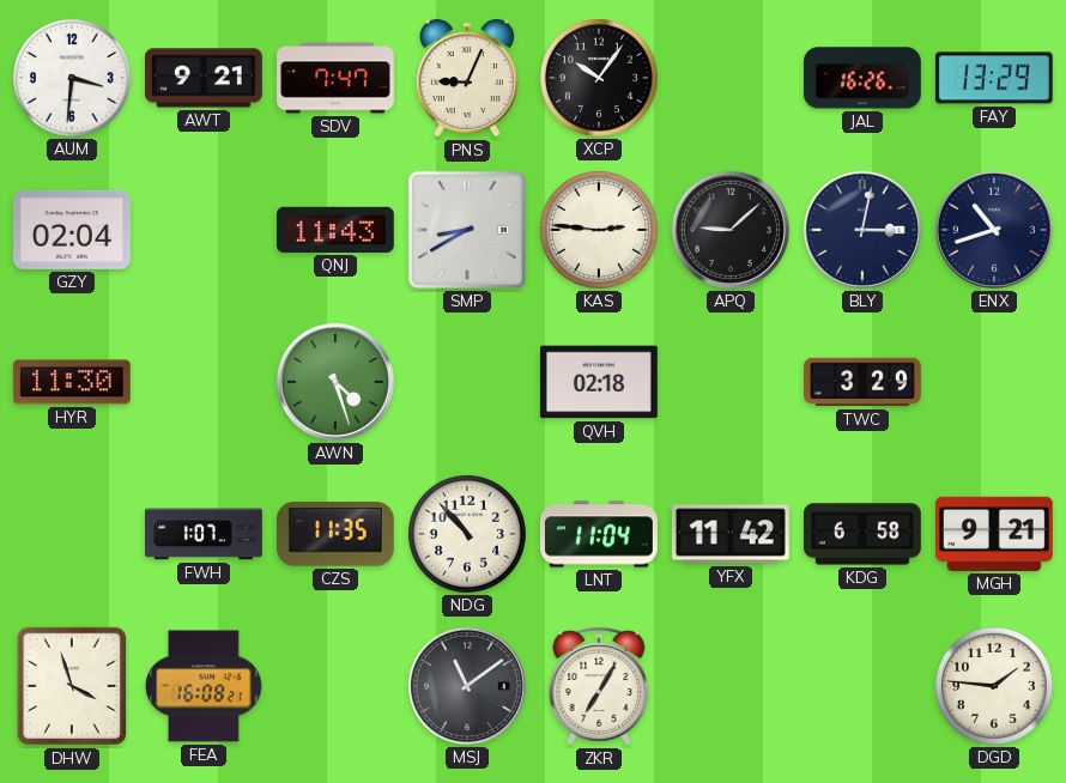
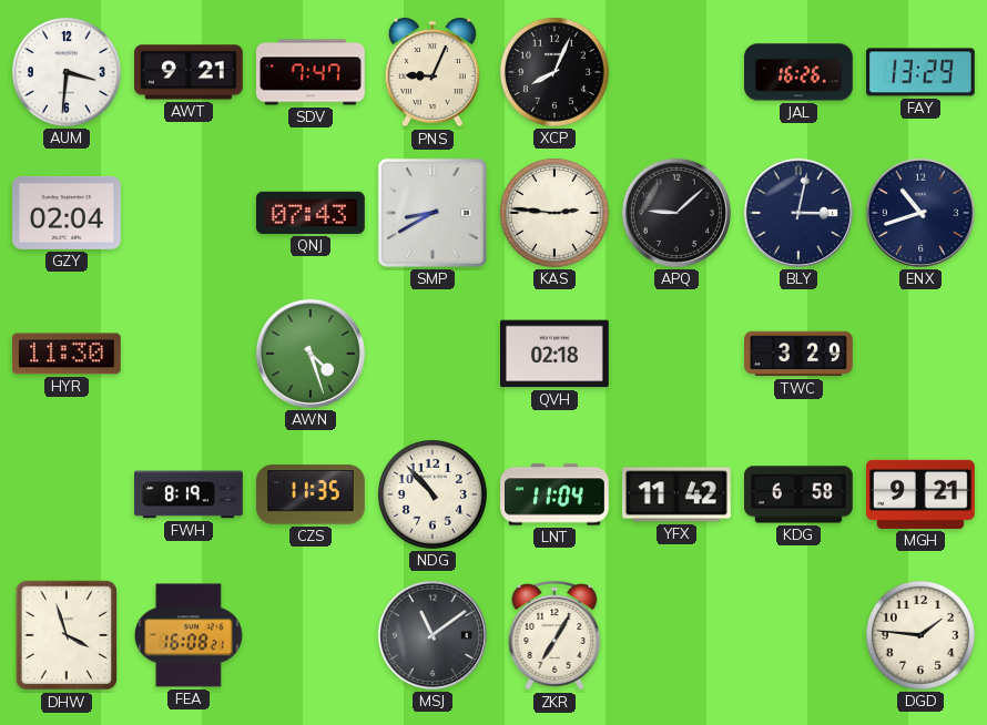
XCP: 10:06 -> 8:04
QNJ: 11:43 -> 07:43
FWH: 1:07 -> 8:19
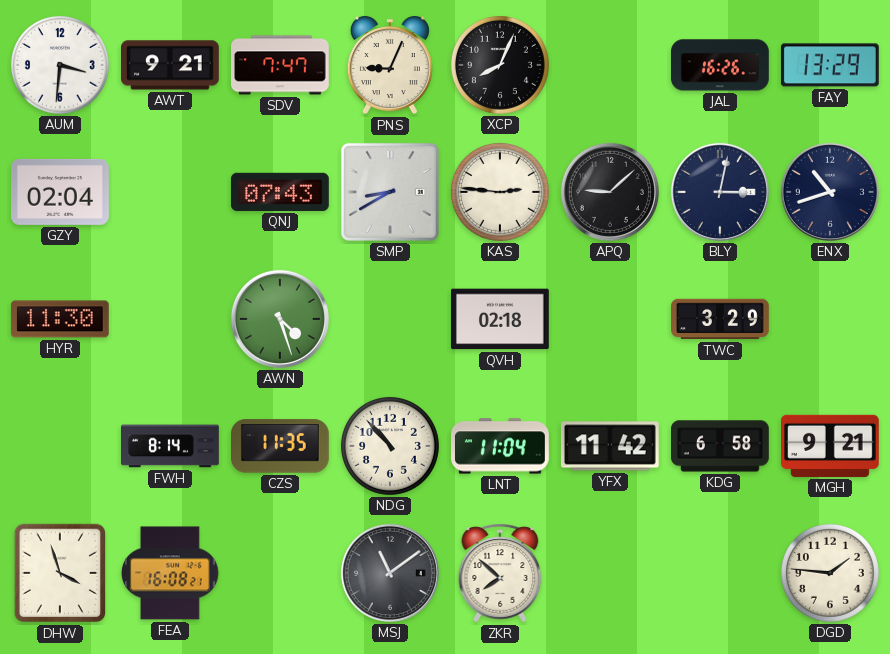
FWH: 8:19 -> 8:14
ZKR: 7:05 -> 7:52
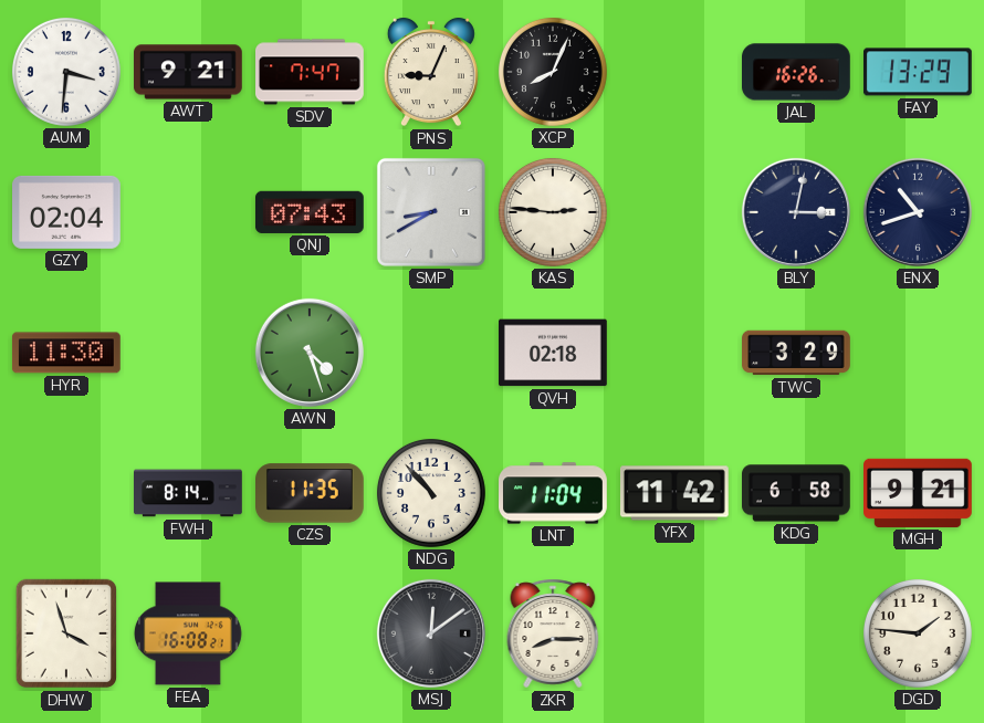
APQ: 9:08 -> none
MSJ: 11:09 -> 12:09
ZKR: 7:52 -> 8:15
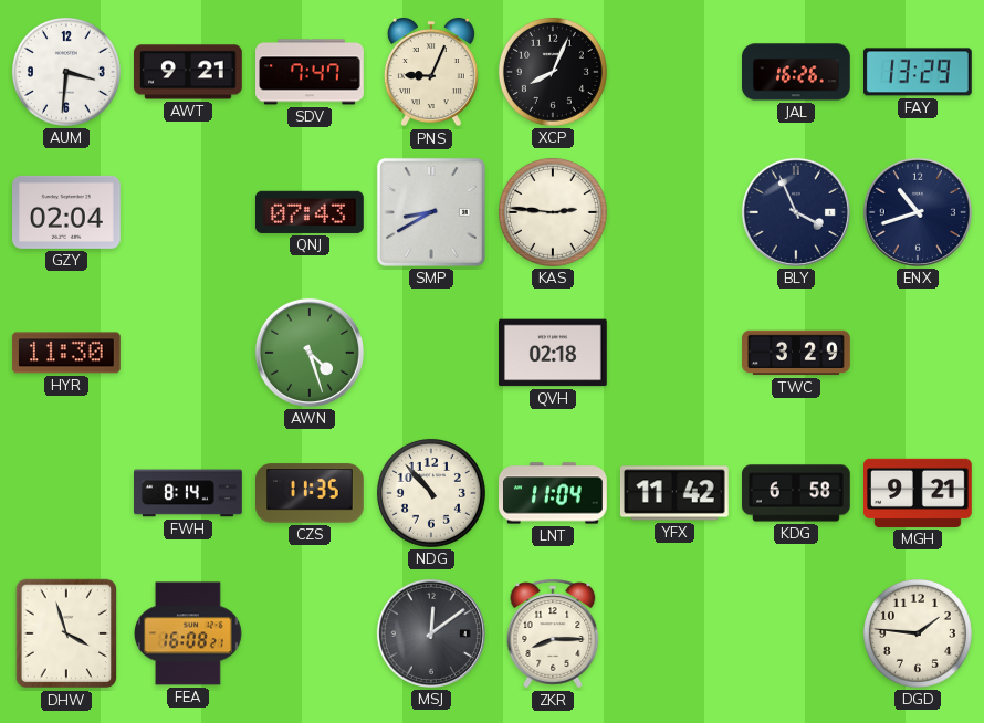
BLY: 3:02 -> 3:56
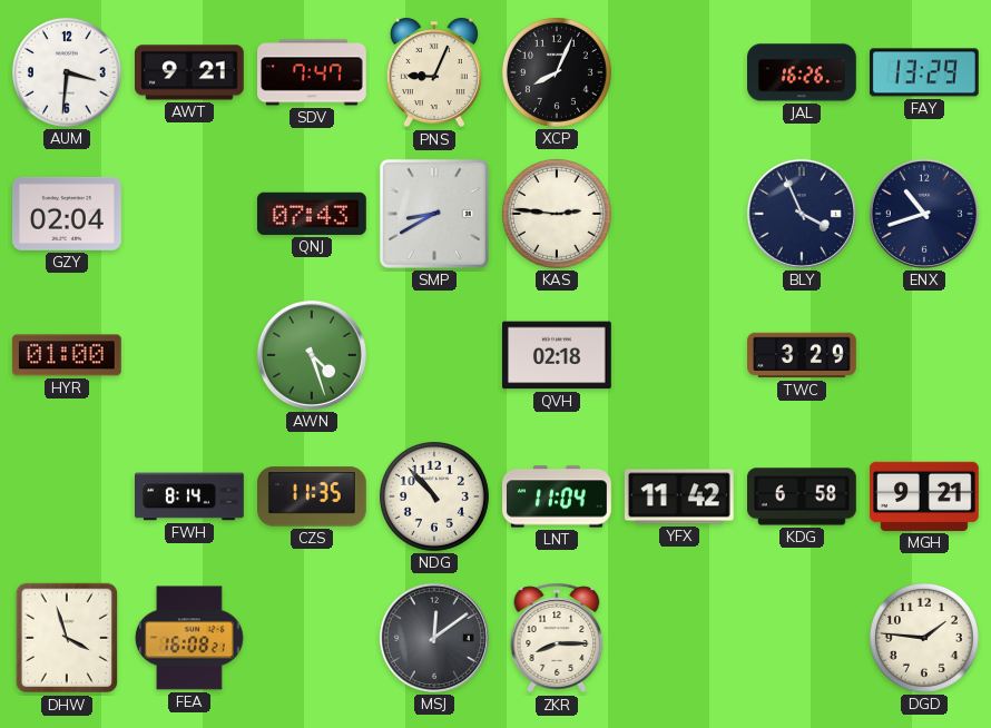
HYR: 11:30 -> 01:00
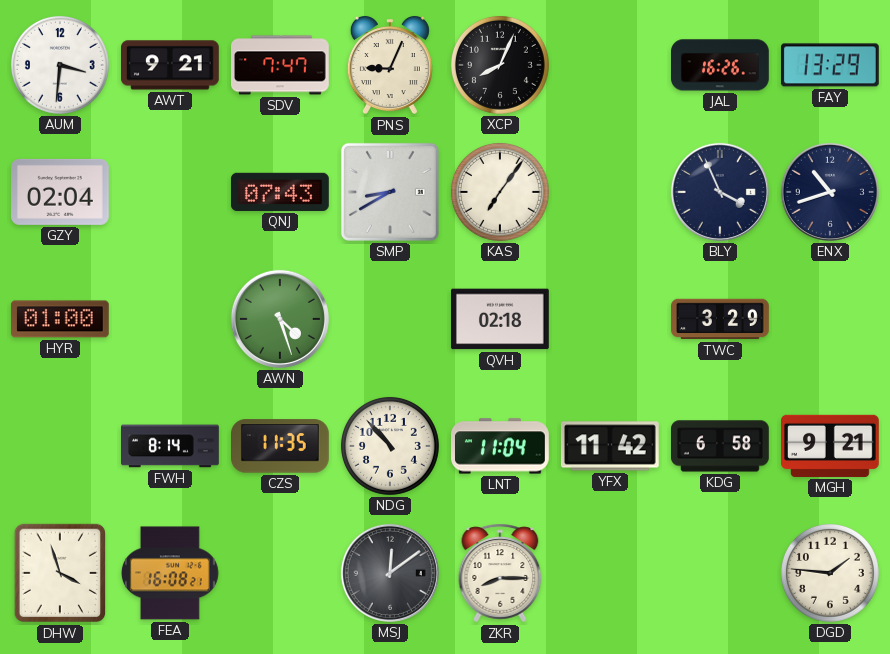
KAS: 2:46 -> 7:06
